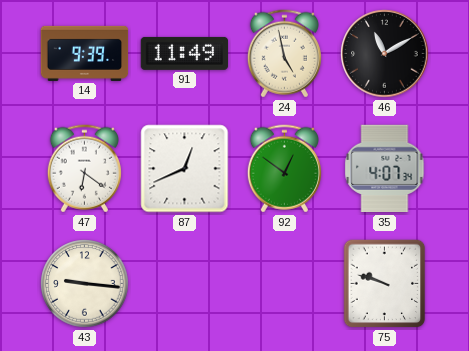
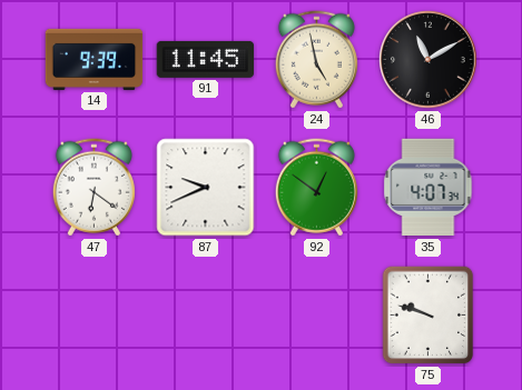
91: 11:49 -> 11:45
87: 12:41 -> 9:41
43: 9:16 -> none
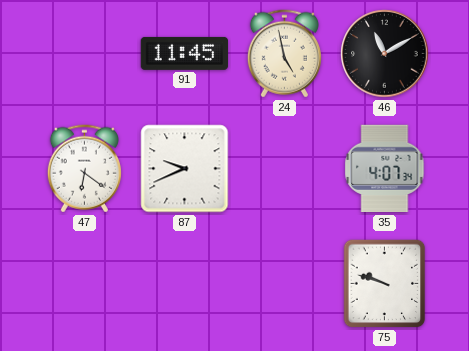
14: 9:39 -> none
92: 12:51 -> none
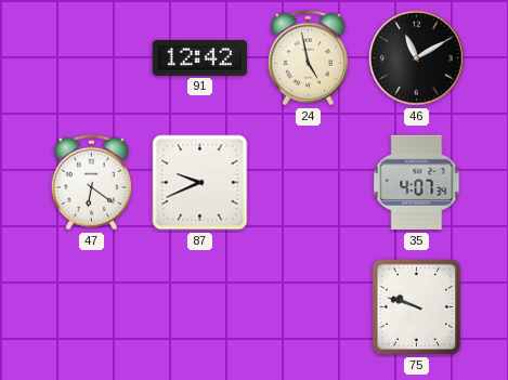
91: 11:45 -> 12:42
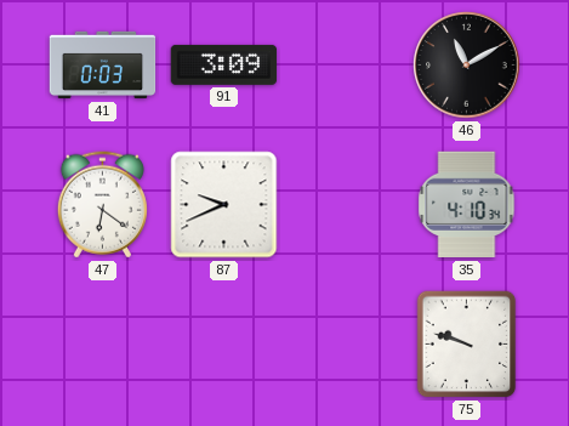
41: none -> 0:03
91: 12:42 -> 3:09
24: 4:58 -> none
35: 4:07 -> 4:10
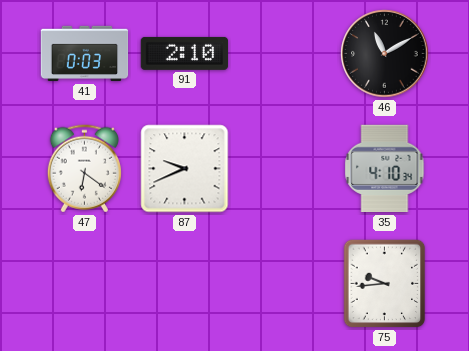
91: 3:09 -> 2:10
75: 9:48 -> 9:44
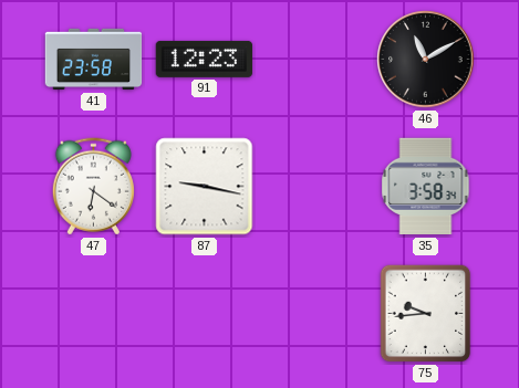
41: 0:03 -> 23:58
91: 2:10 -> 12:23
87: 9:41 -> 9:17
35: 4:10 -> 3:58
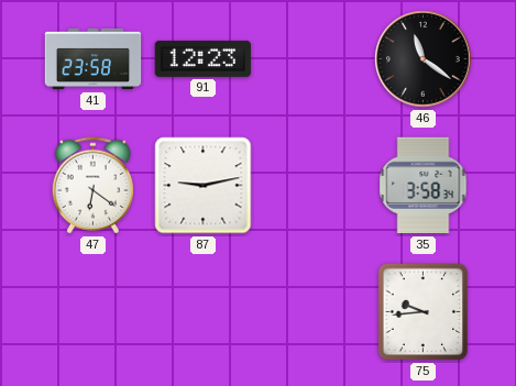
46: 11:10 -> 11:21
87: 9:17 -> 9:13
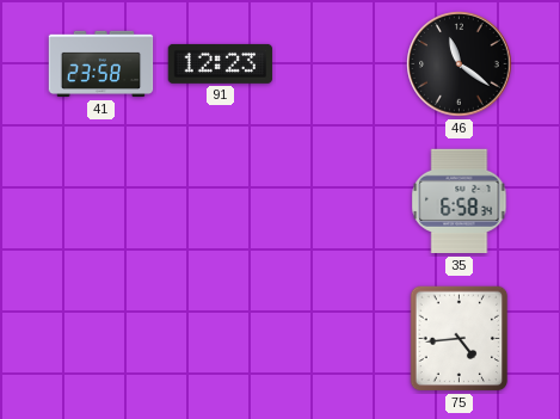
47: 6:21 -> none
87: 9:13 -> none
35: 3:58 -> 6:58
75: 9:44 -> 4:44
